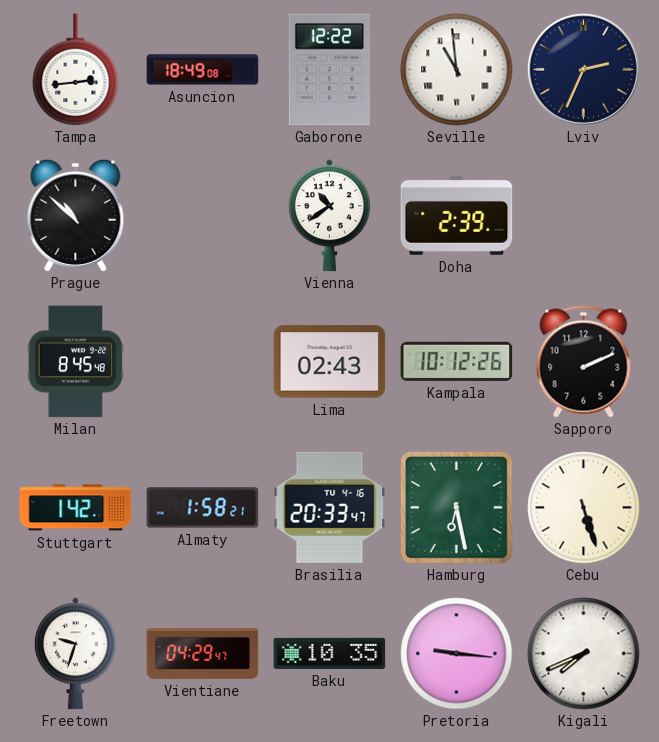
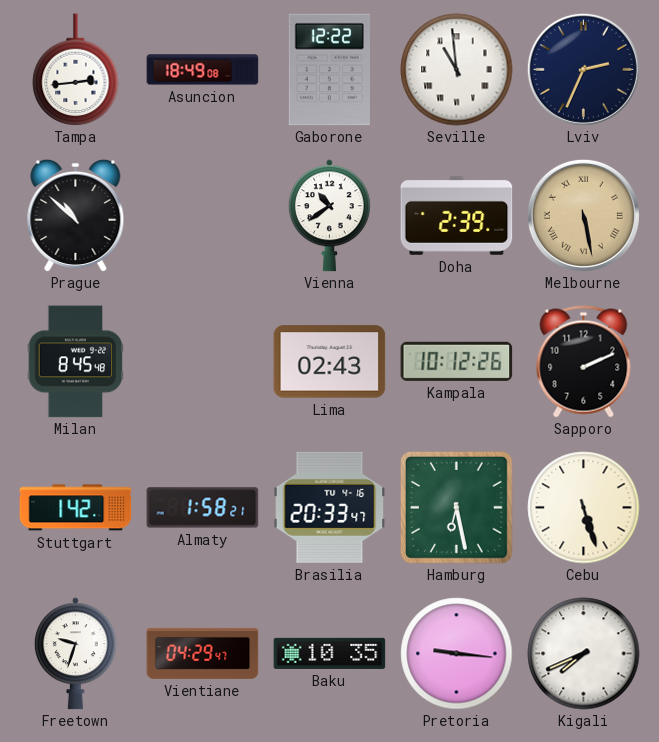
Melbourne: none -> 5:28
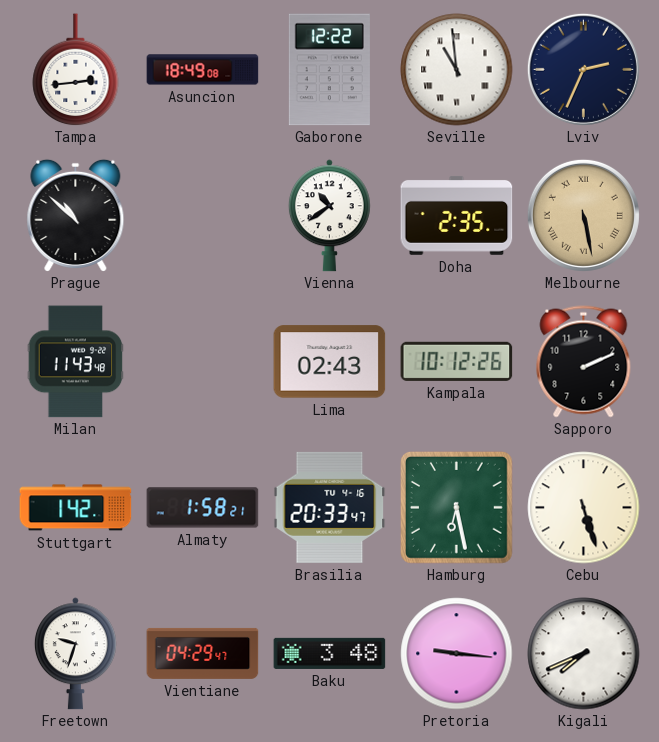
Doha: 2:39 -> 2:35
Milan: 8:45 -> 11:43
Baku: 10:35 -> 3:48
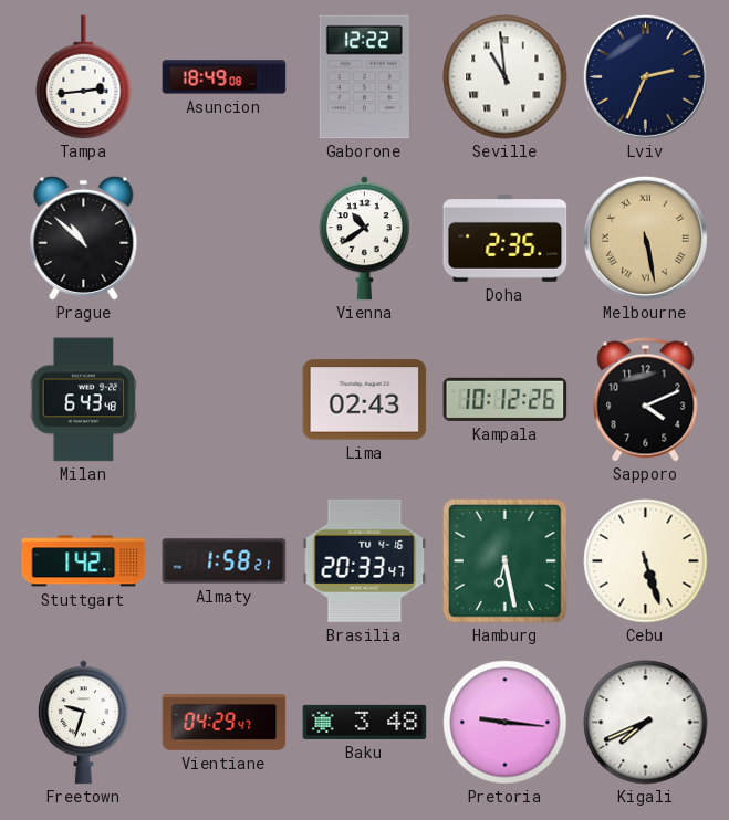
Milan: 11:43 -> 6:43
Sapporo: 2:11 -> 4:11
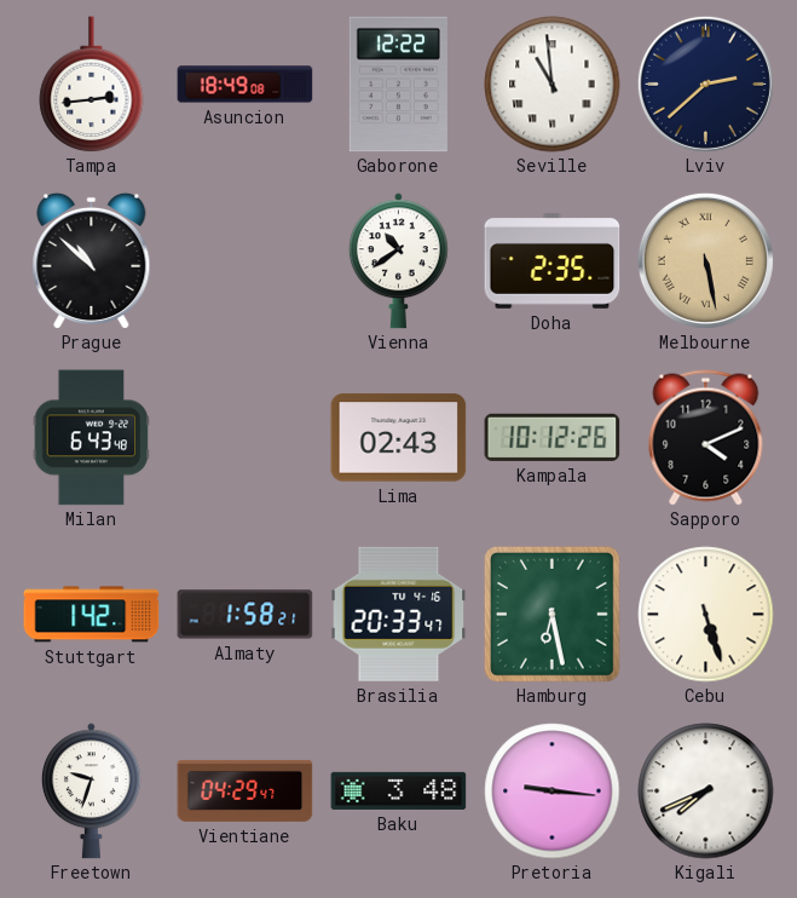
Lviv: 2:34 -> 2:38
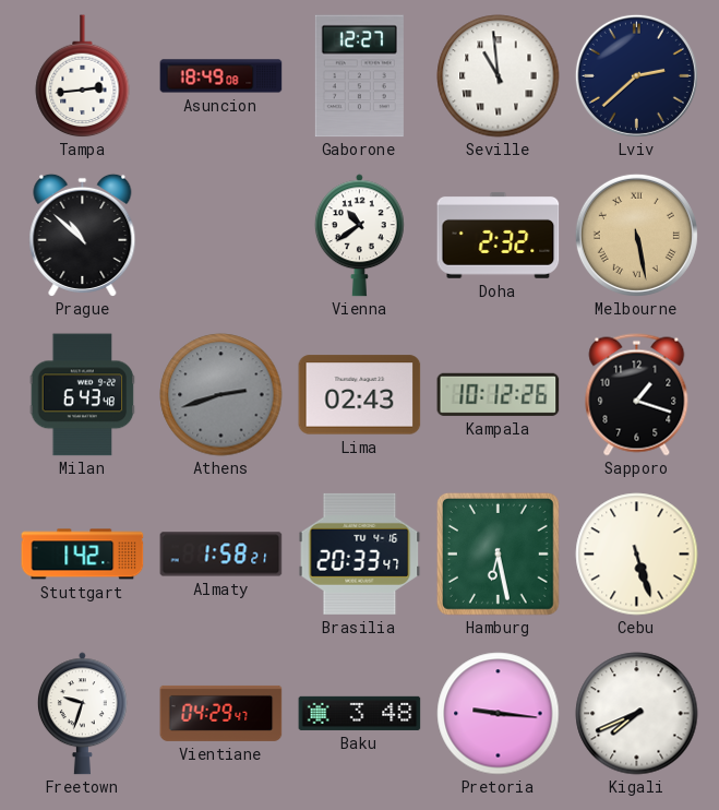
Gaborone: 12:22 -> 12:27
Doha: 2:35 -> 2:32
Athens: none -> 2:42
Sapporo: 4:11 -> 1:18
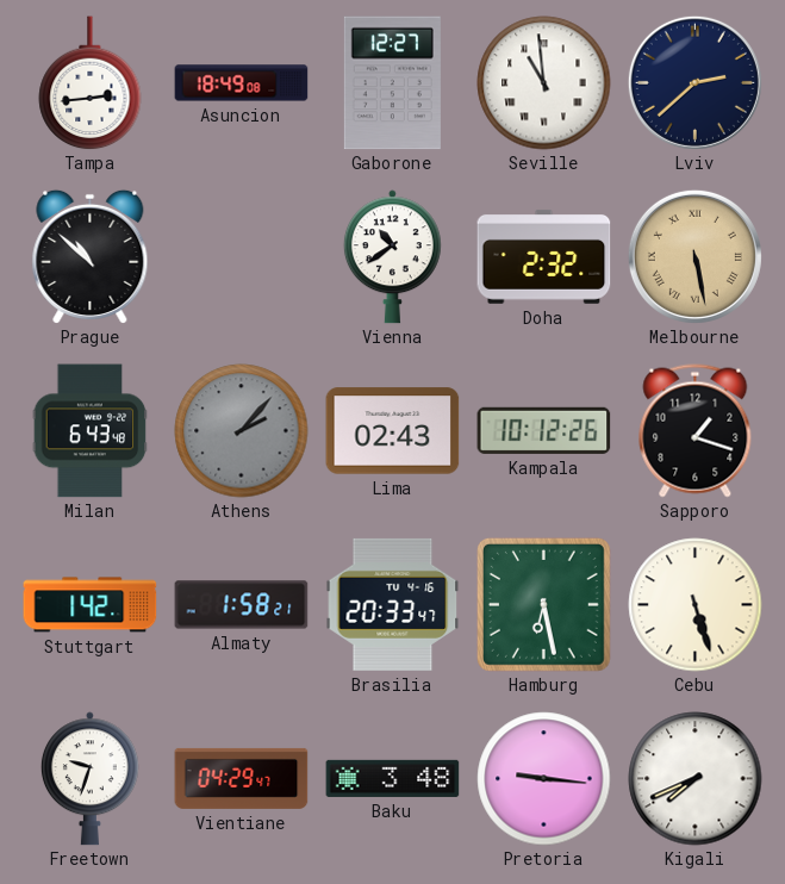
Athens: 2:42 -> 2:07
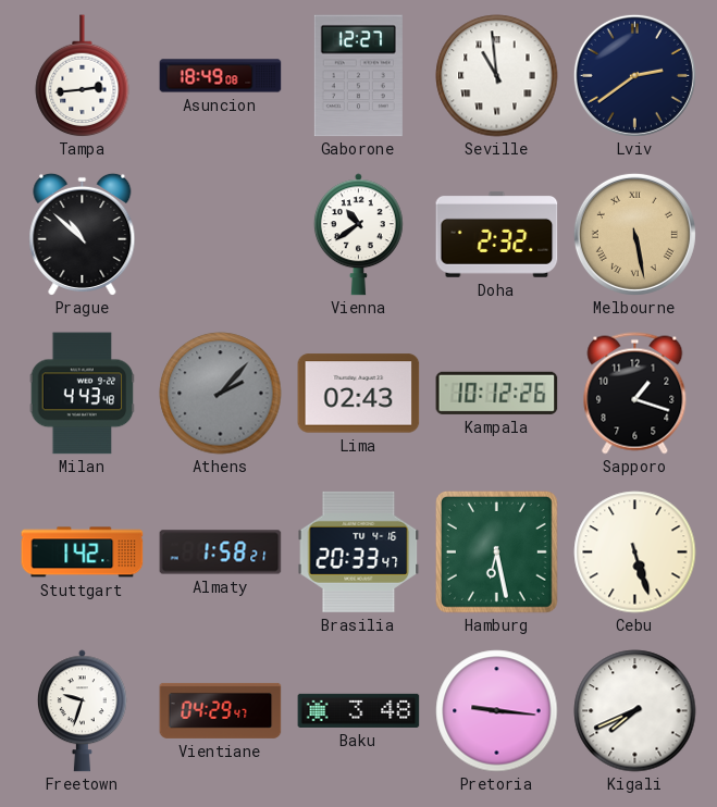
Lviv: 2:38 -> 2:39
Milan: 6:43 -> 4:43
